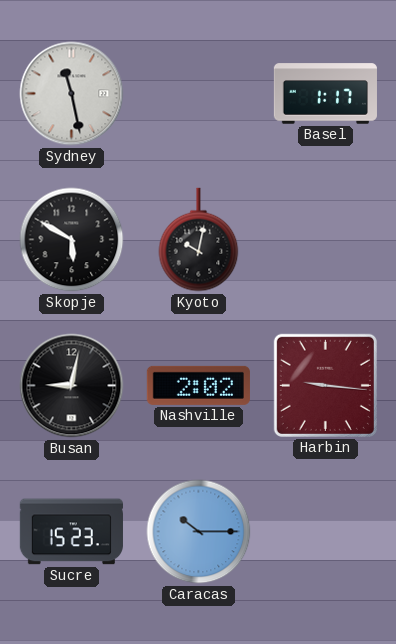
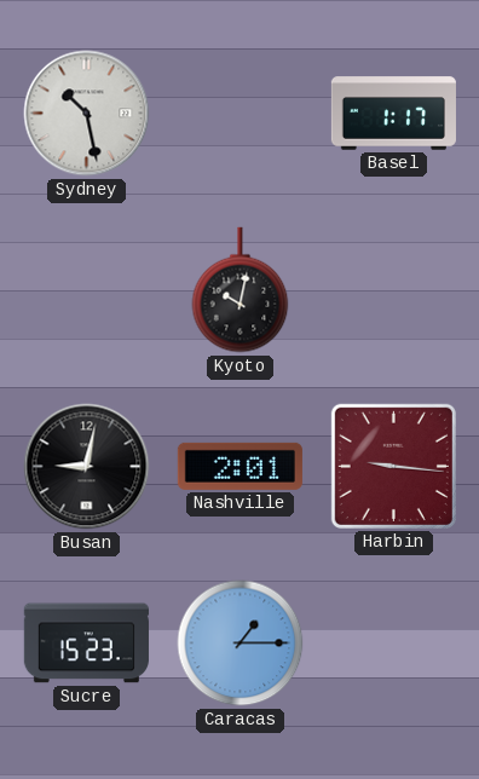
Sydney: 11:28 -> 10:28
Skopje: 5:50 -> none
Nashville: 2:02 -> 2:01
Caracas: 10:15 -> 1:15
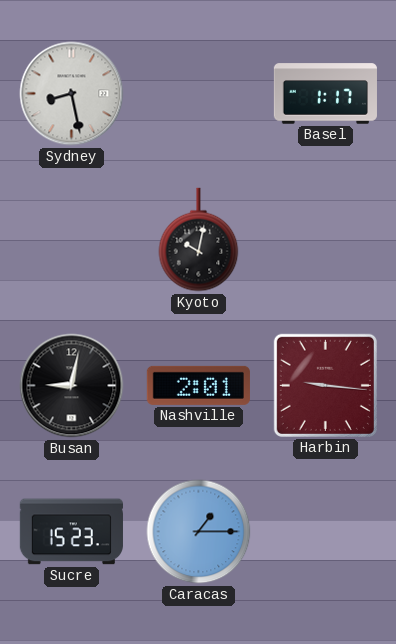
Sydney: 10:28 -> 8:28
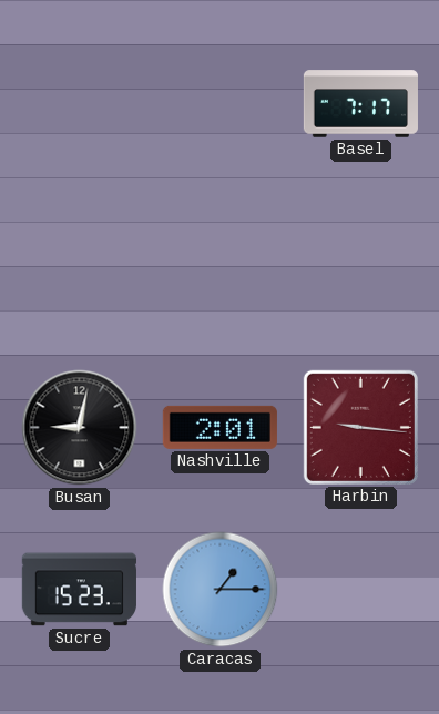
Sydney: 8:28 -> none
Basel: 1:17 -> 7:17
Kyoto: 10:02 -> none
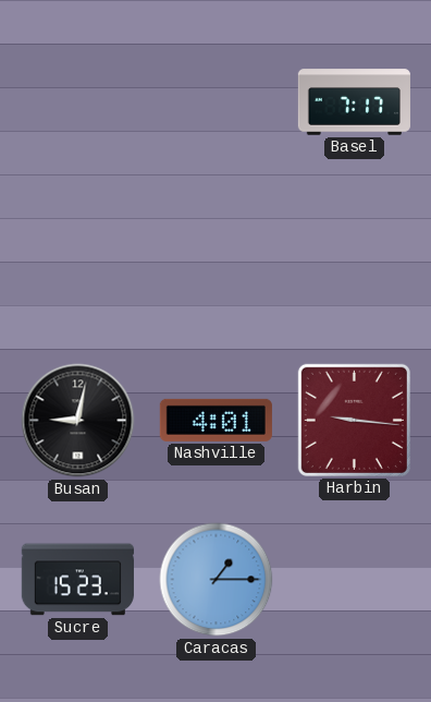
Nashville: 2:01 -> 4:01
